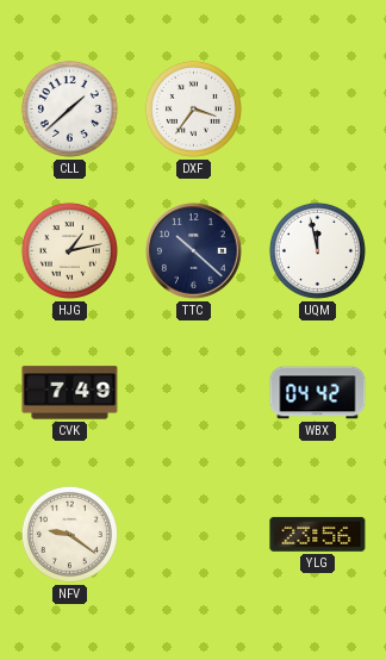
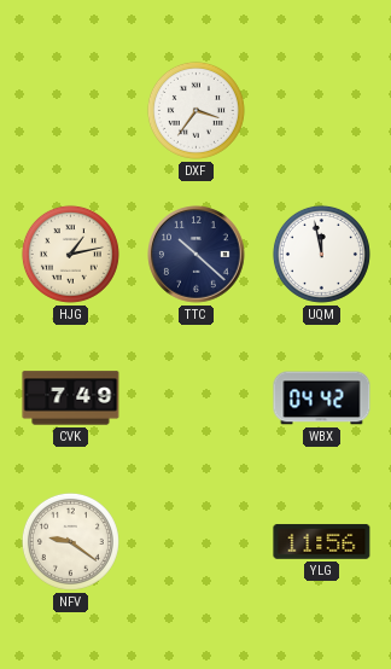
CLL: 1:38 -> none
YLG: 23:56 -> 11:56
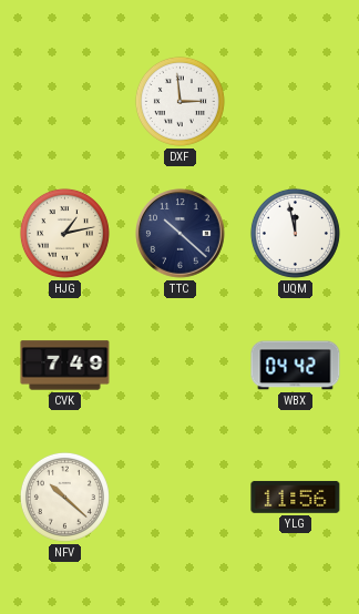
DXF: 3:36 -> 2:59
NFV: 9:21 -> 10:22
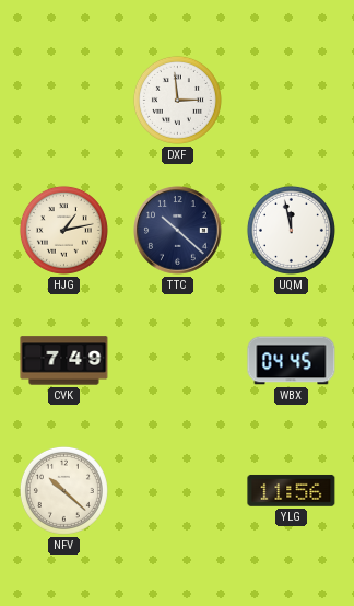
WBX: 04:42 -> 04:45
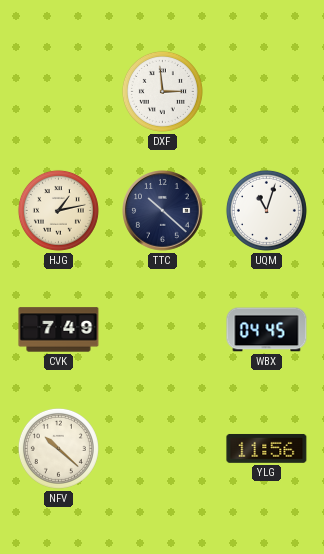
UQM: 11:58 -> 11:03
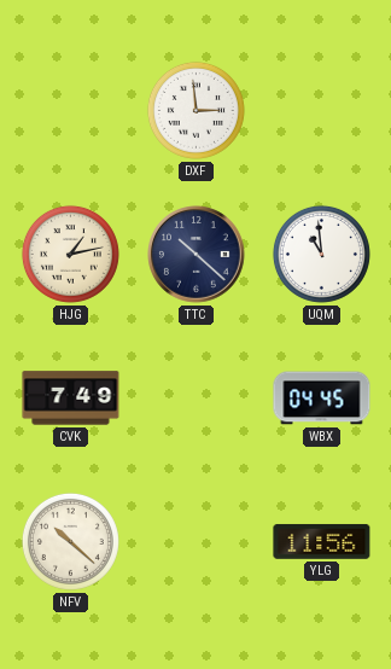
UQM: 11:03 -> 10:59
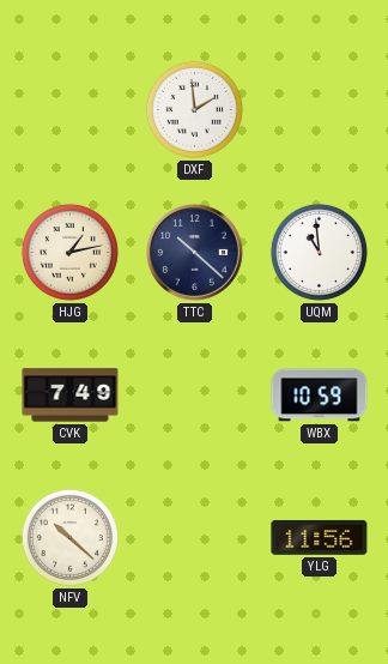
DXF: 2:59 -> 1:59
WBX: 04:45 -> 10:59
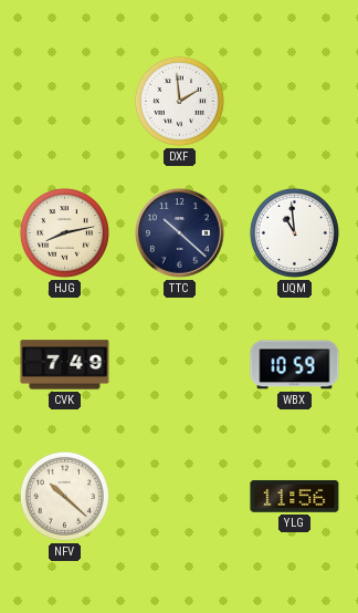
HJG: 1:13 -> 8:13
